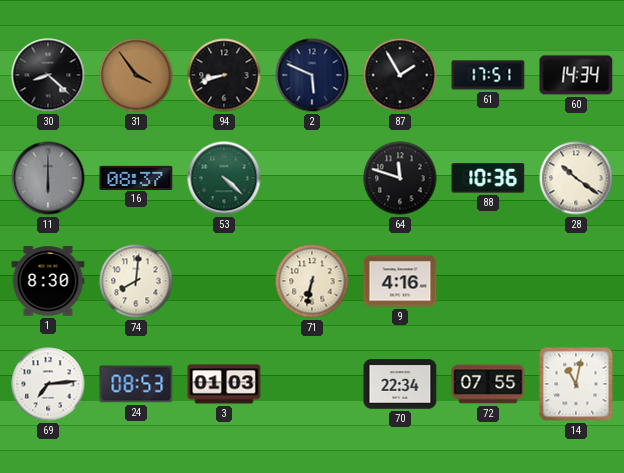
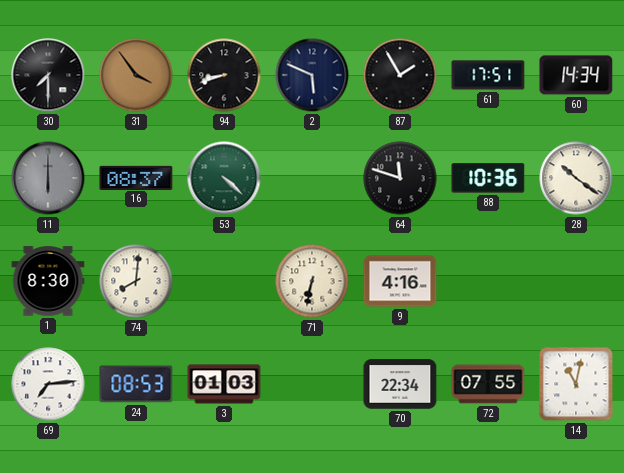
30: 8:22 -> 7:30
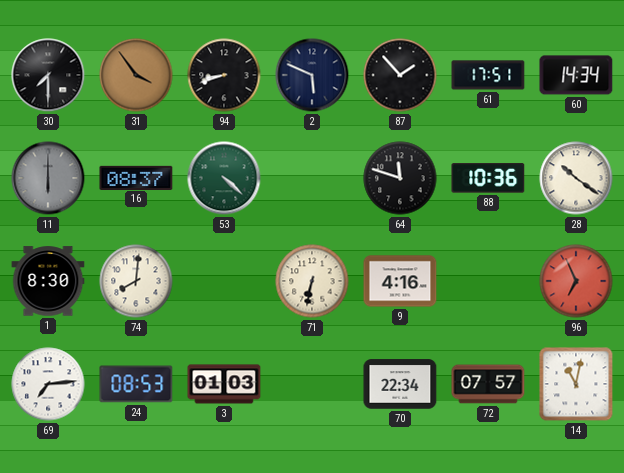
87: 1:55 -> 1:53
96: none -> 6:56
72: 07:55 -> 07:57
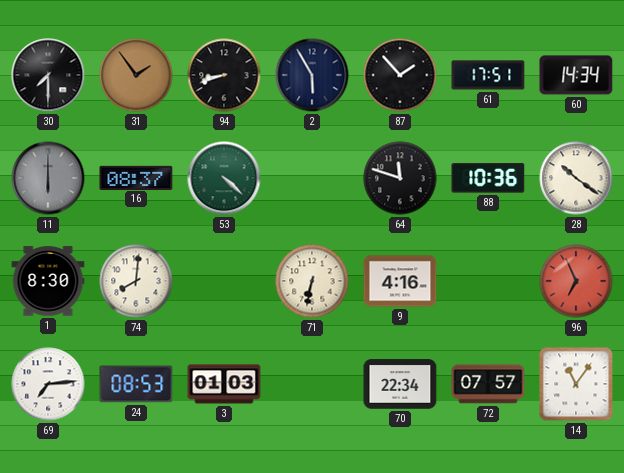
31: 3:54 -> 1:54
2: 5:49 -> 5:55
14: 11:02 -> 11:06
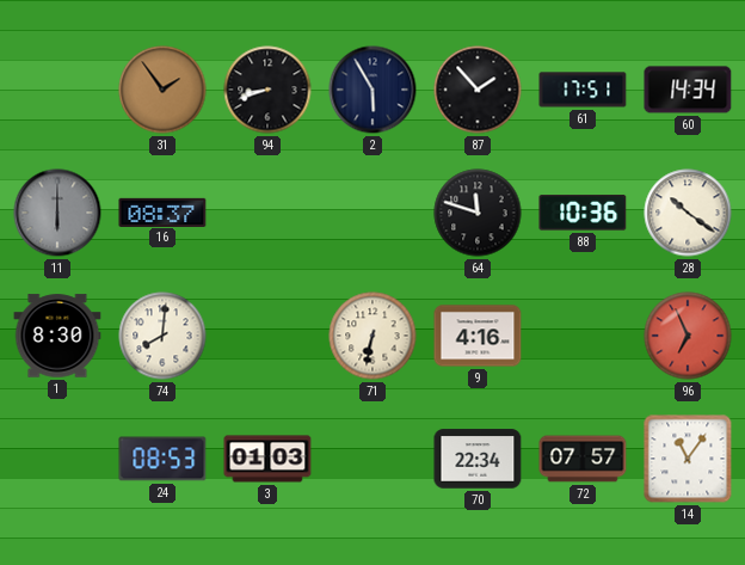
30: 7:30 -> none
53: 4:22 -> none
69: 7:14 -> none
